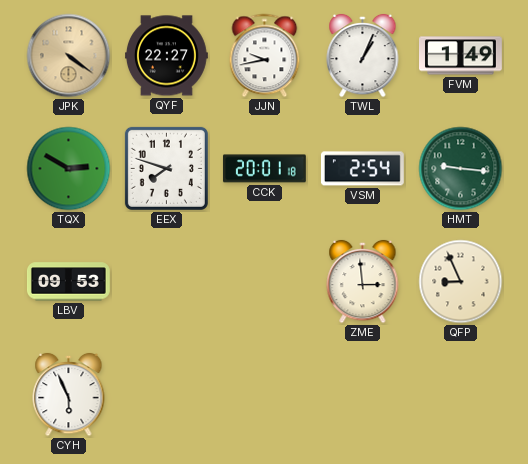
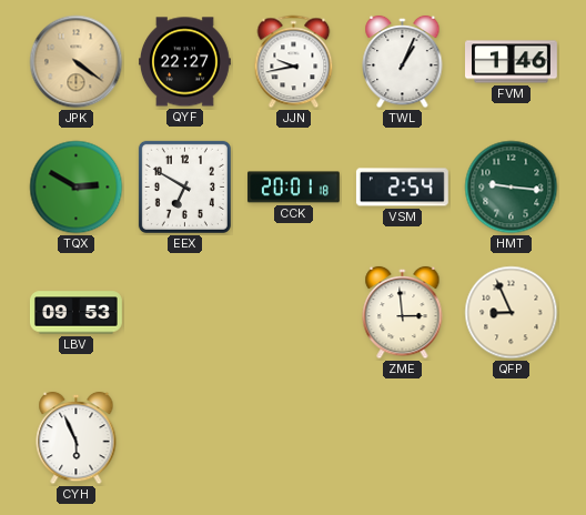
FVM: 1:49 -> 1:46
EEX: 7:48 -> 6:50
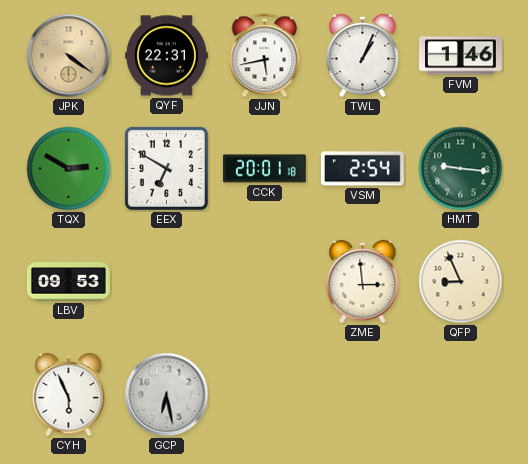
QYF: 22:27 -> 22:31
JJN: 9:43 -> 5:43
GCP: none -> 6:28
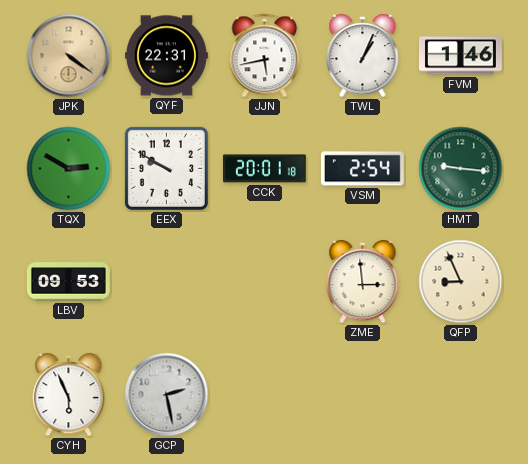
EEX: 6:50 -> 9:50
GCP: 6:28 -> 2:28
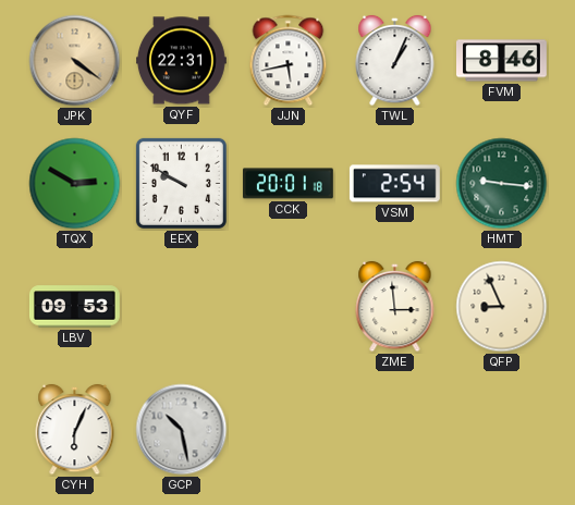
FVM: 1:46 -> 8:46
CYH: 5:56 -> 6:04
GCP: 2:28 -> 10:28
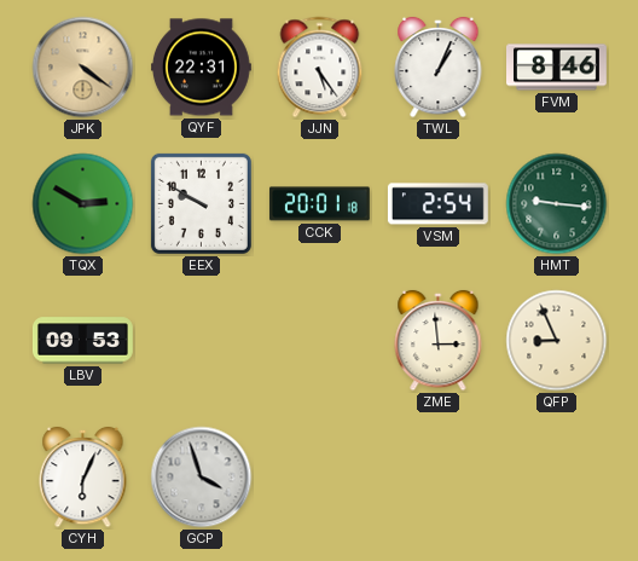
JJN: 5:43 -> 5:24
GCP: 10:28 -> 3:57
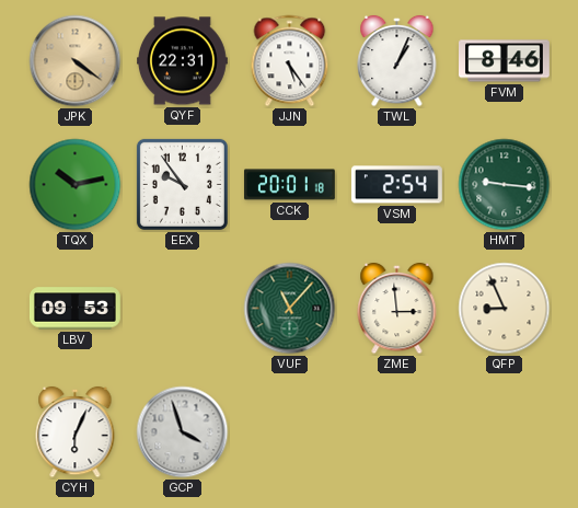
TQX: 2:50 -> 10:13
EEX: 9:50 -> 9:54
VUF: none -> 11:07
